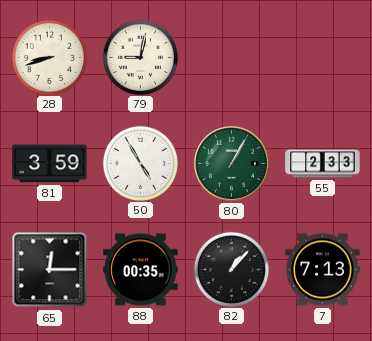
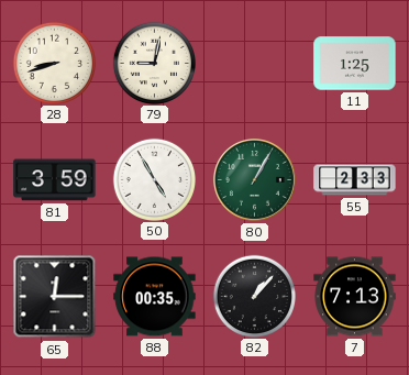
11: none -> 1:25
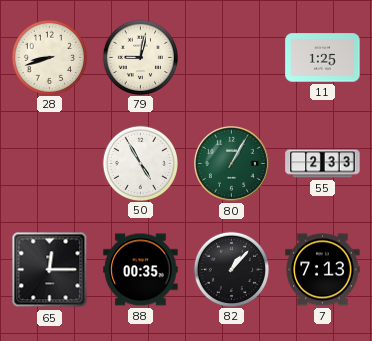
81: 3:59 -> none
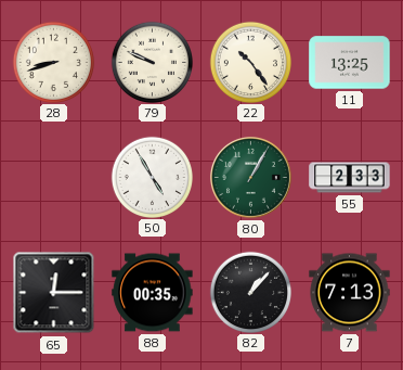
79: 9:02 -> 9:49
22: none -> 10:24
11: 1:25 -> 13:25
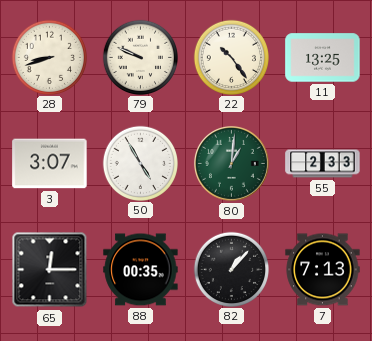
3: none -> 3:07
80: 1:05 -> 1:01
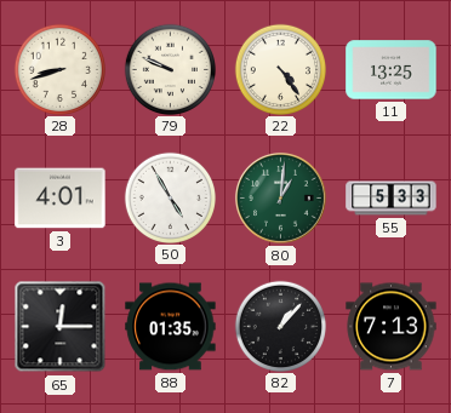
22: 10:24 -> 4:24
3: 3:07 -> 4:01
55: 2:33 -> 5:33
88: 00:35 -> 01:35
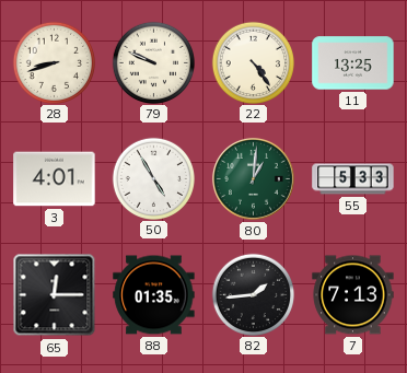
82: 1:07 -> 1:44
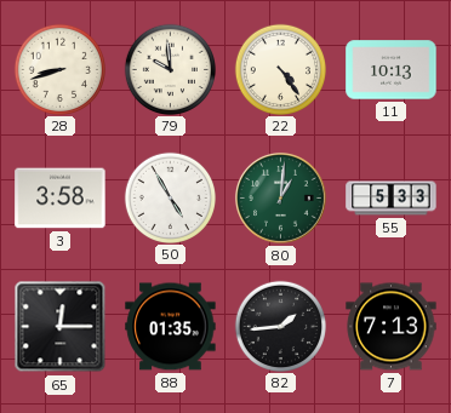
79: 9:49 -> 9:59
11: 13:25 -> 10:13
3: 4:01 -> 3:58
